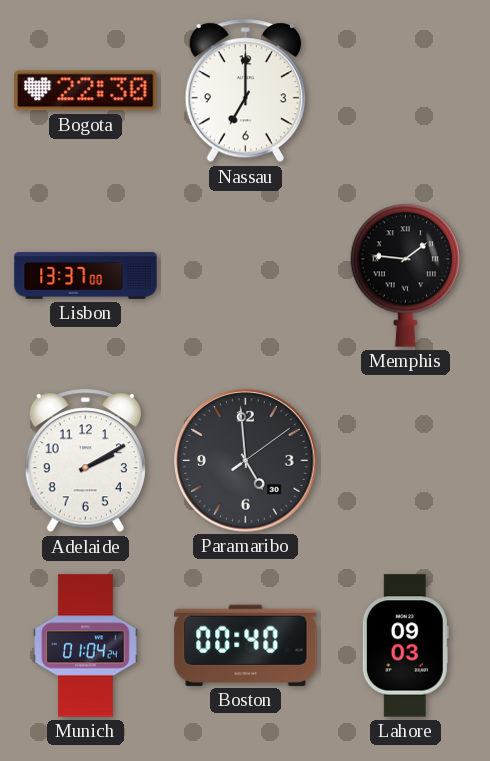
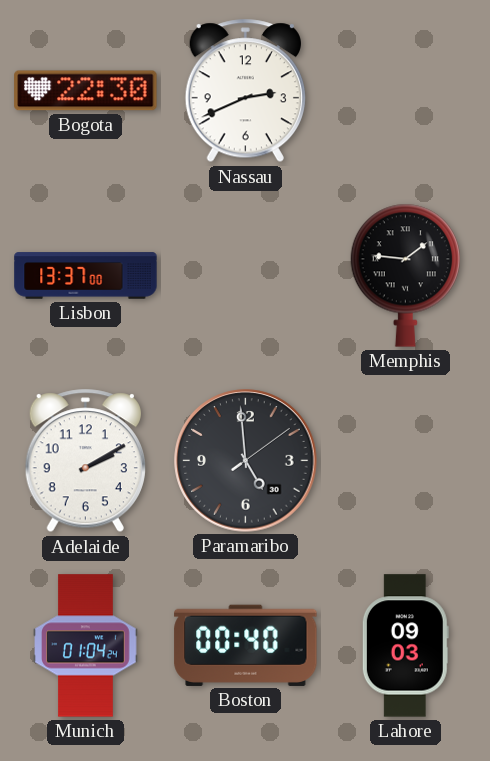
Nassau: 7:00 -> 2:41
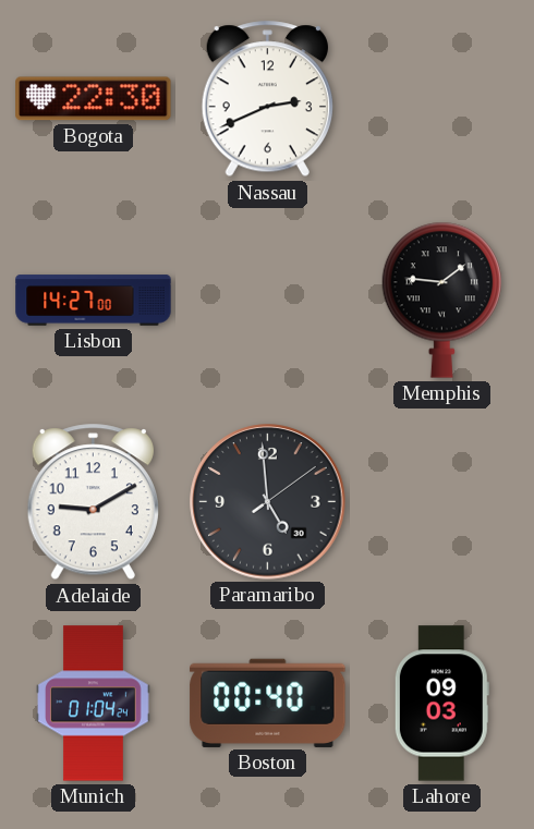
Lisbon: 13:37 -> 14:27
Adelaide: 2:10 -> 9:10
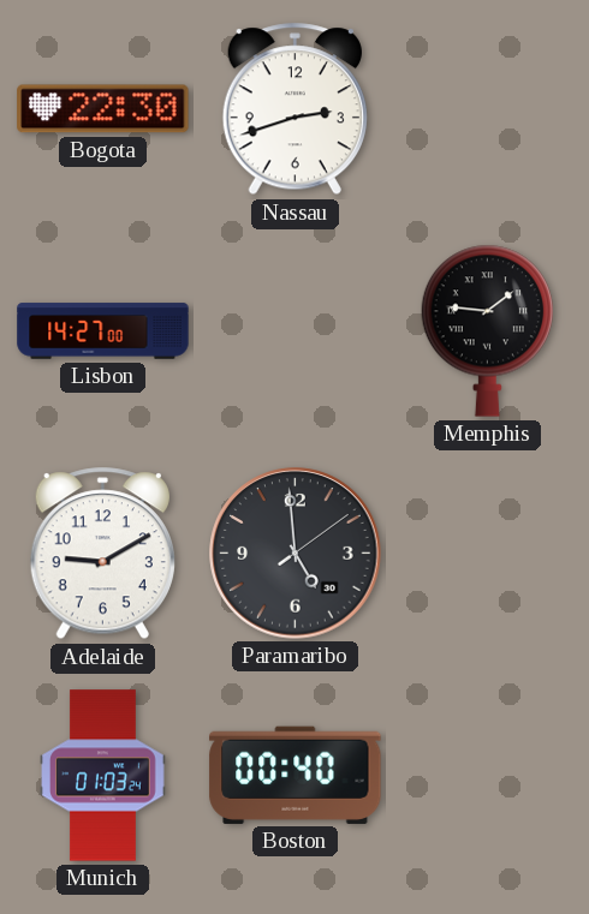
Nassau: 2:41 -> 2:42
Munich: 01:04 -> 01:03
Lahore: 09:03 -> none
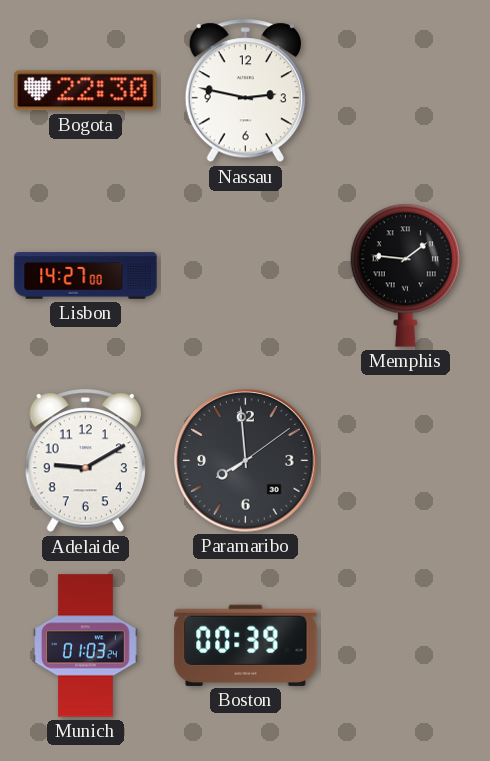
Nassau: 2:42 -> 2:47
Paramaribo: 4:59 -> 7:59
Boston: 00:40 -> 00:39
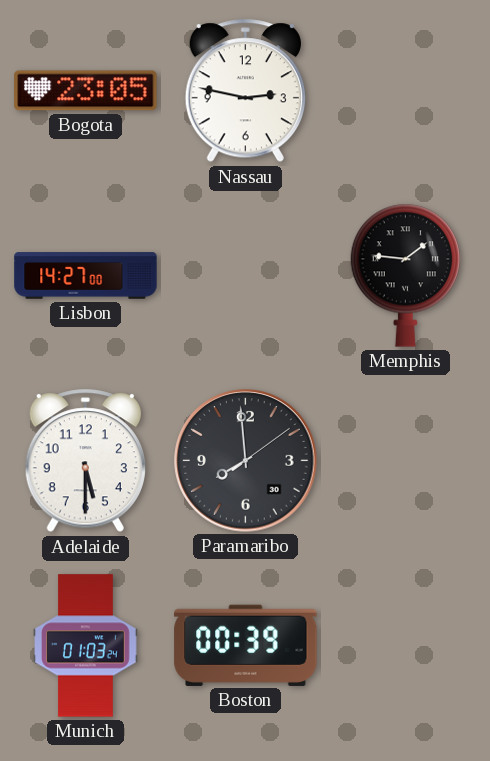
Bogota: 22:30 -> 23:05
Adelaide: 9:10 -> 5:30
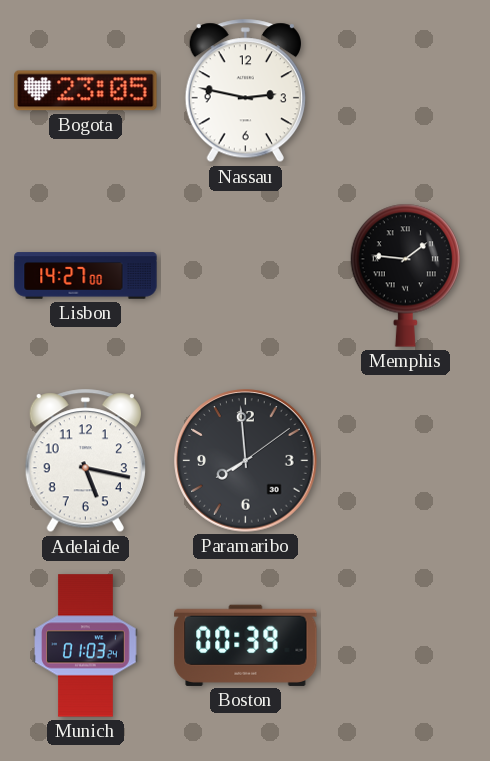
Adelaide: 5:30 -> 5:17
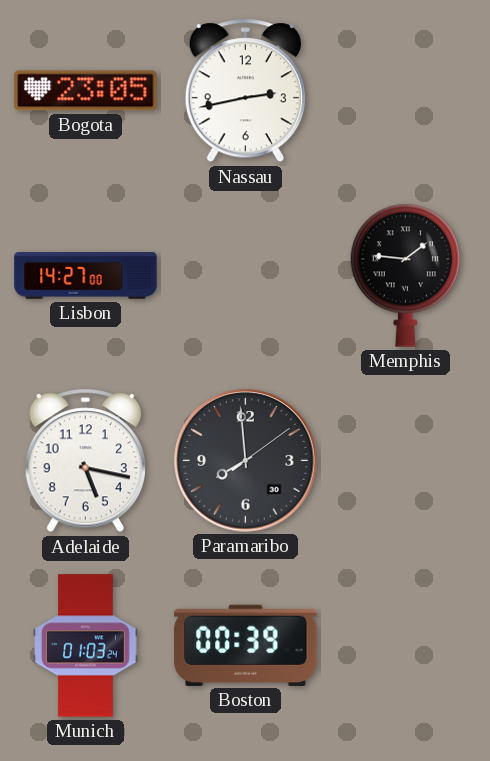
Nassau: 2:47 -> 2:43
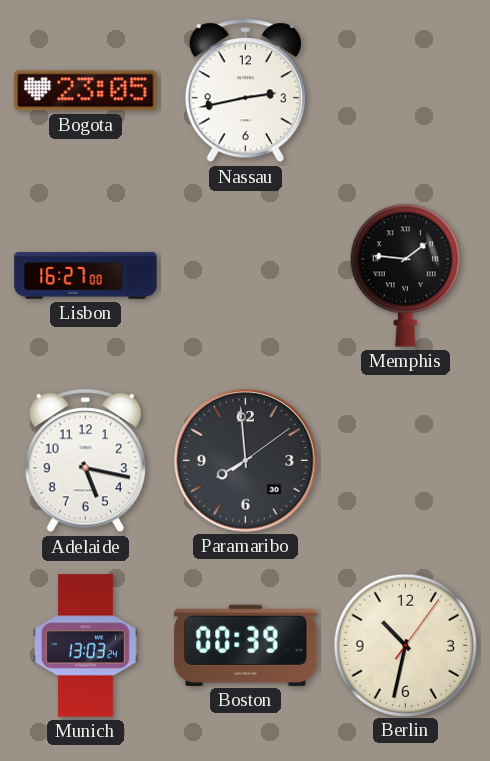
Lisbon: 14:27 -> 16:27
Munich: 01:03 -> 13:03
Berlin: none -> 10:32
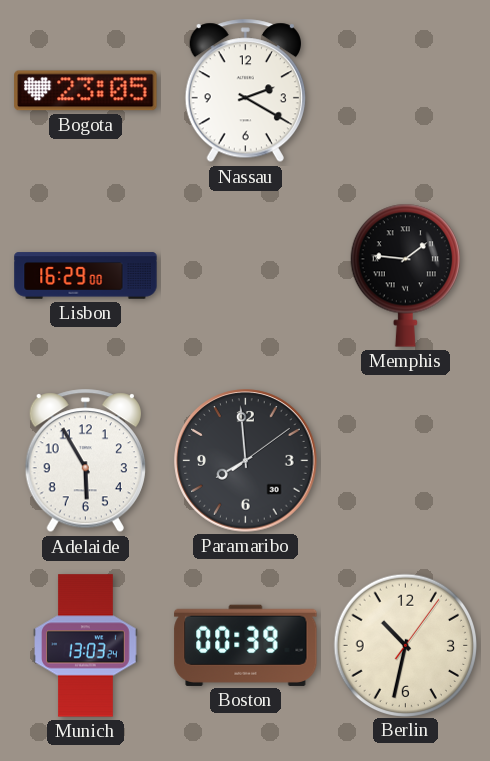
Nassau: 2:43 -> 2:20
Lisbon: 16:27 -> 16:29
Adelaide: 5:17 -> 5:55
